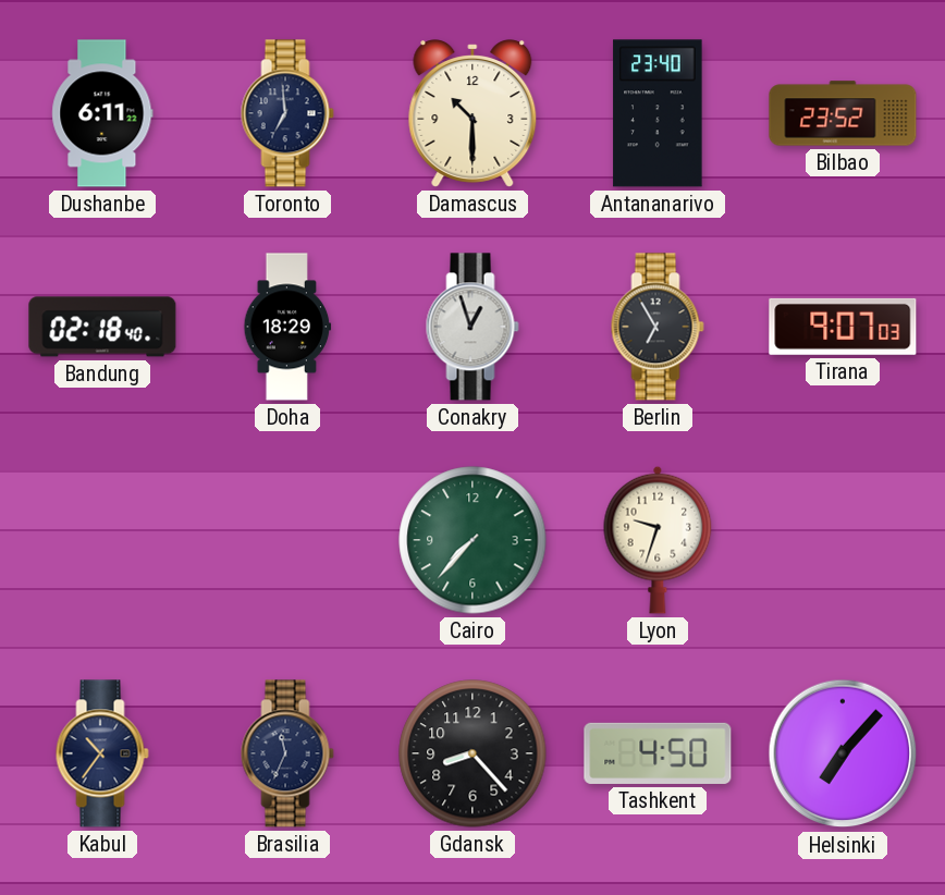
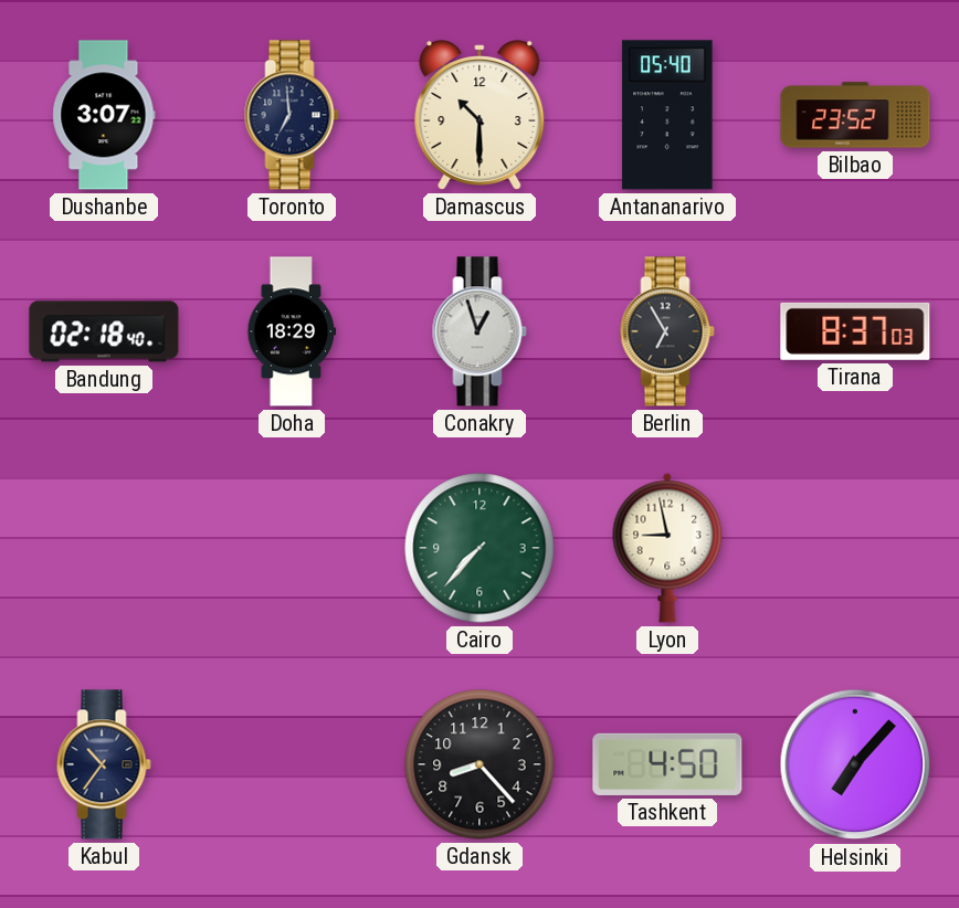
Dushanbe: 6:11 -> 3:07
Antananarivo: 23:40 -> 05:40
Tirana: 9:07 -> 8:37
Lyon: 9:33 -> 8:58
Brasilia: 11:34 -> none
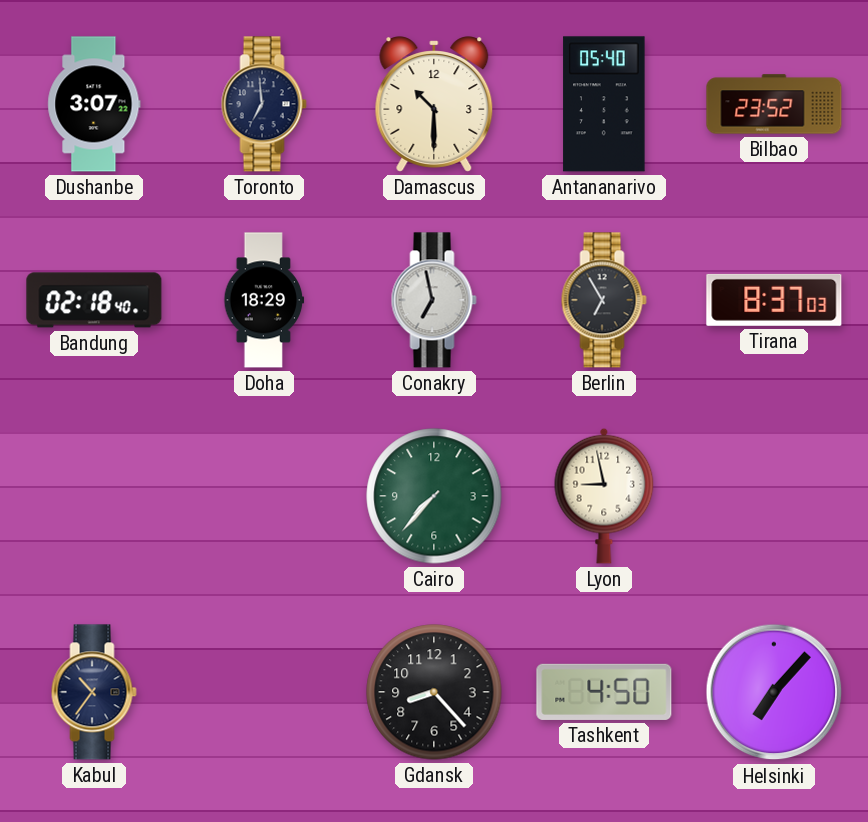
Conakry: 12:57 -> 6:58
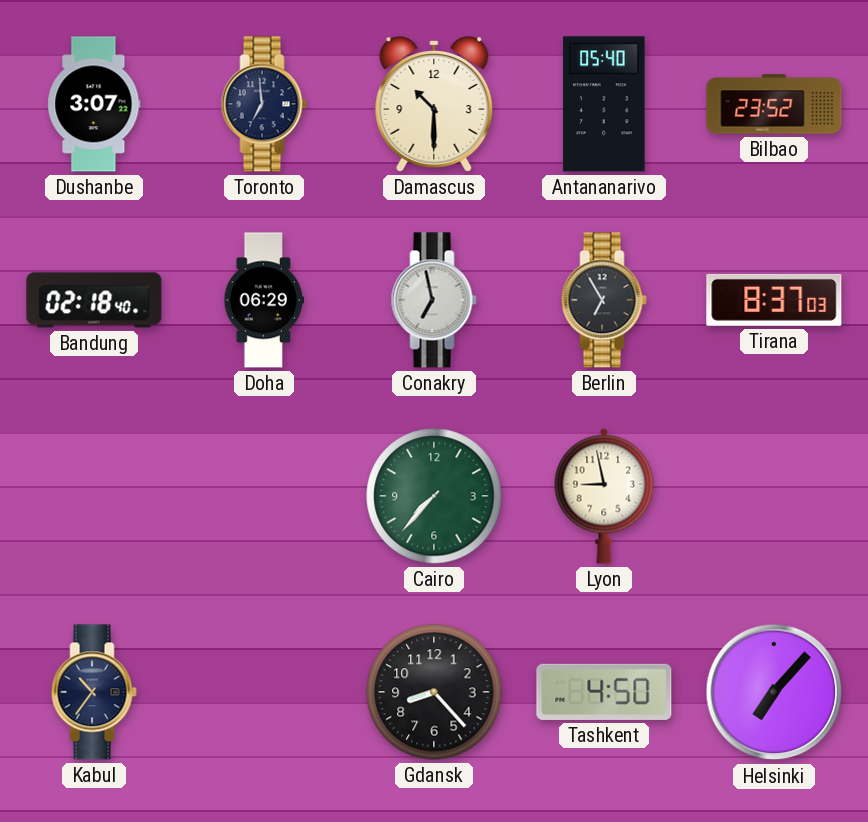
Doha: 18:29 -> 06:29
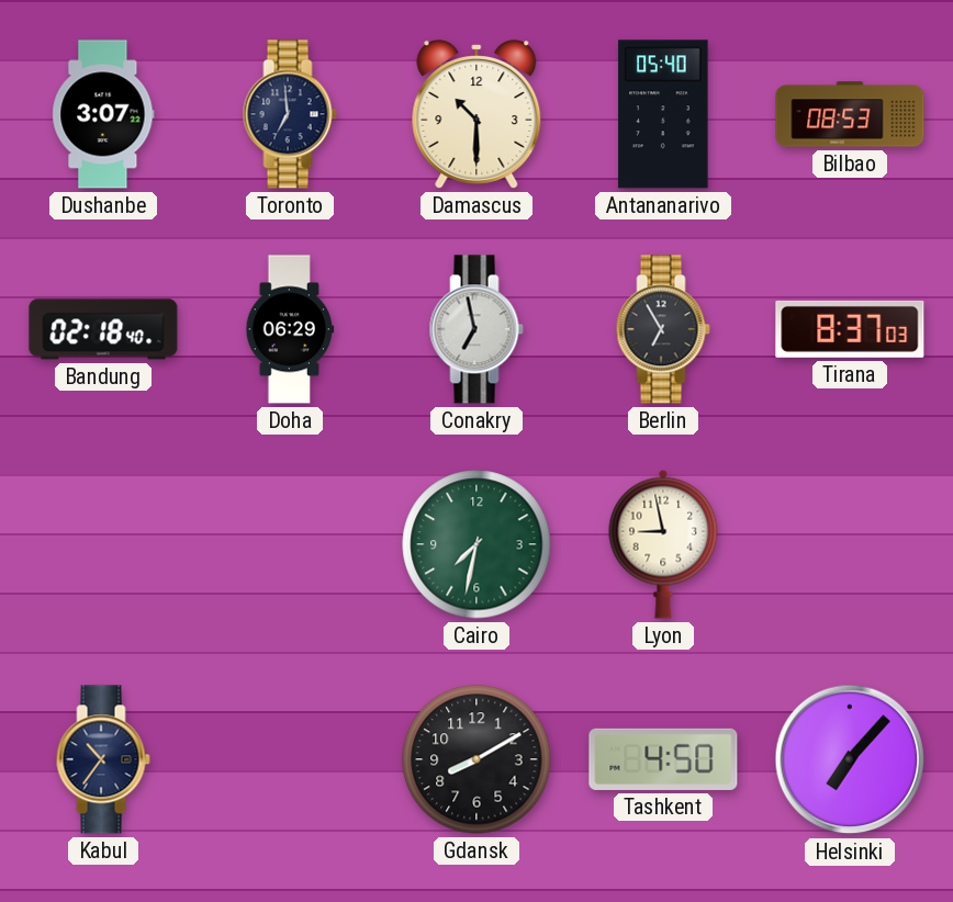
Bilbao: 23:52 -> 08:53
Cairo: 7:37 -> 7:32
Gdansk: 8:23 -> 8:10
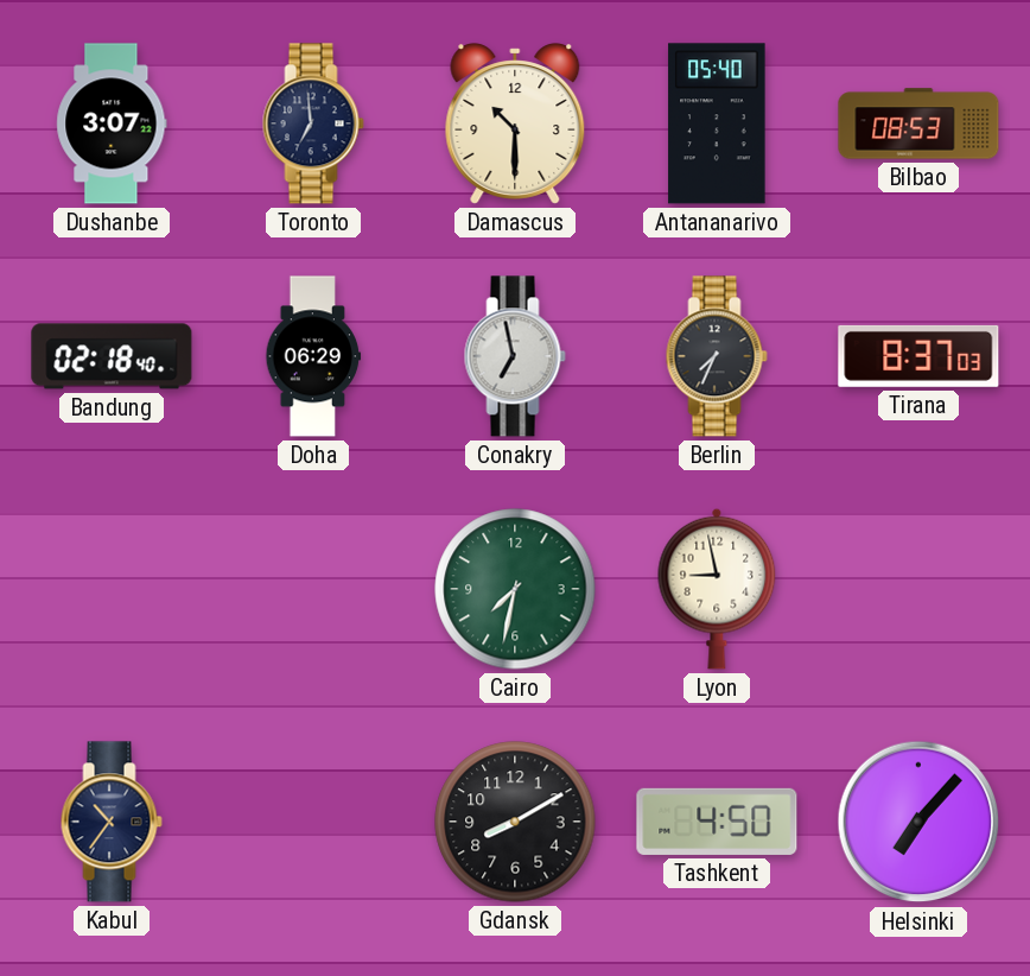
Berlin: 6:55 -> 7:34
